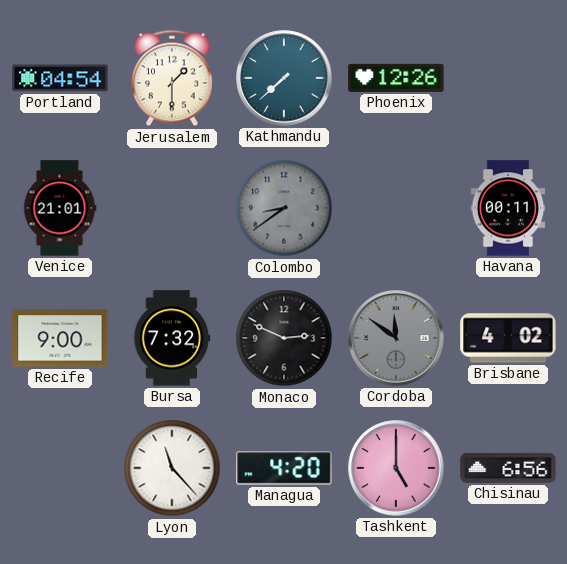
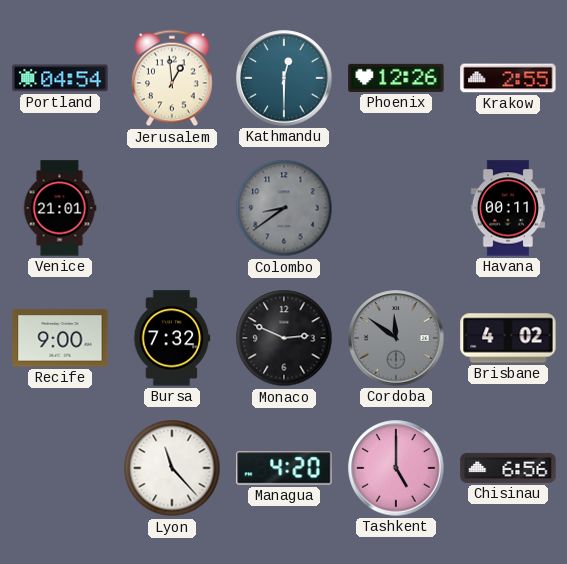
Jerusalem: 1:30 -> 12:59
Kathmandu: 7:38 -> 12:30
Krakow: none -> 2:55
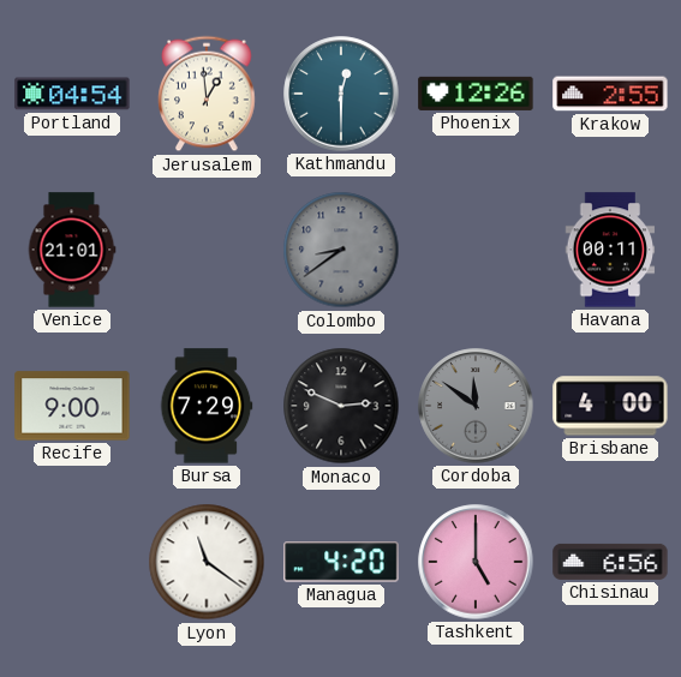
Bursa: 7:32 -> 7:29
Brisbane: 4:02 -> 4:00
Lyon: 11:23 -> 11:21
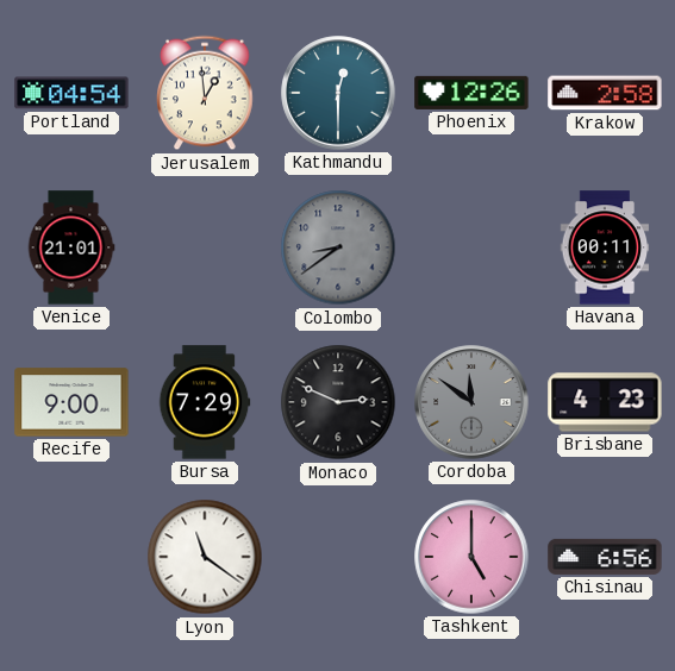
Krakow: 2:55 -> 2:58
Brisbane: 4:00 -> 4:23
Managua: 4:20 -> none
